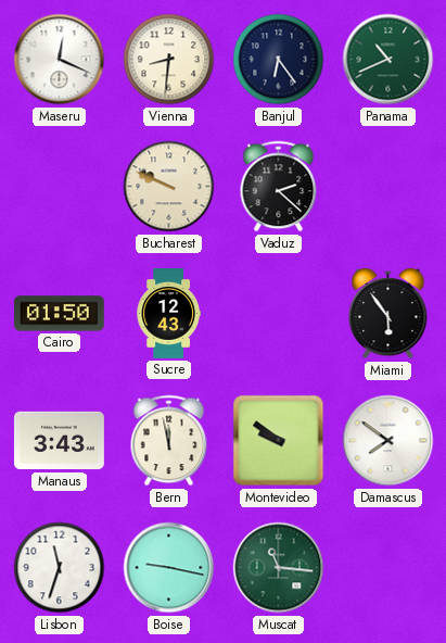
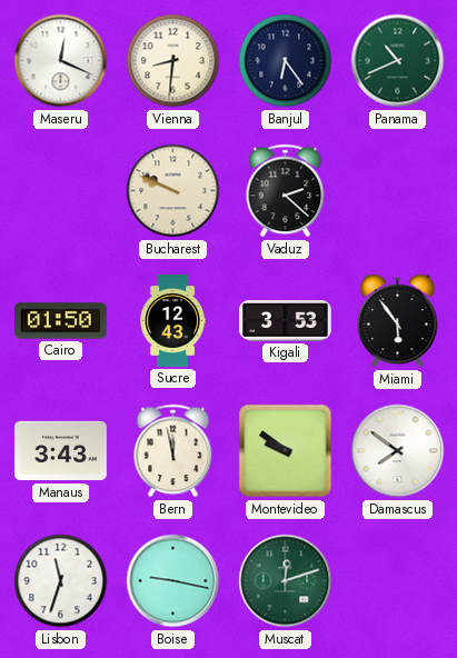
Kigali: none -> 3:53
Muscat: 11:16 -> 12:12
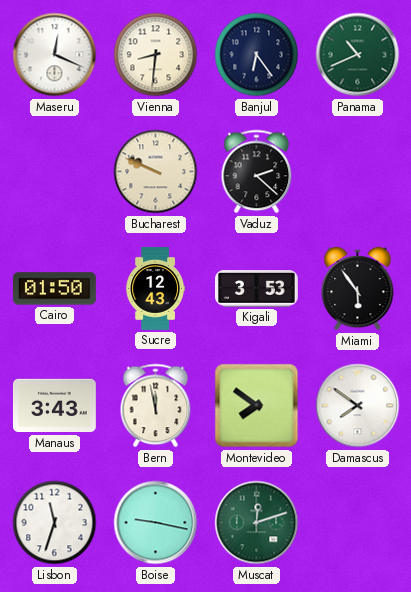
Montevideo: 9:51 -> 7:51
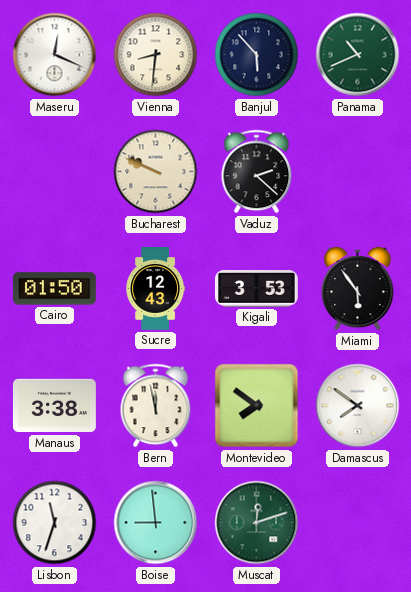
Banjul: 6:24 -> 5:53
Manaus: 3:43 -> 3:38
Boise: 9:17 -> 8:59
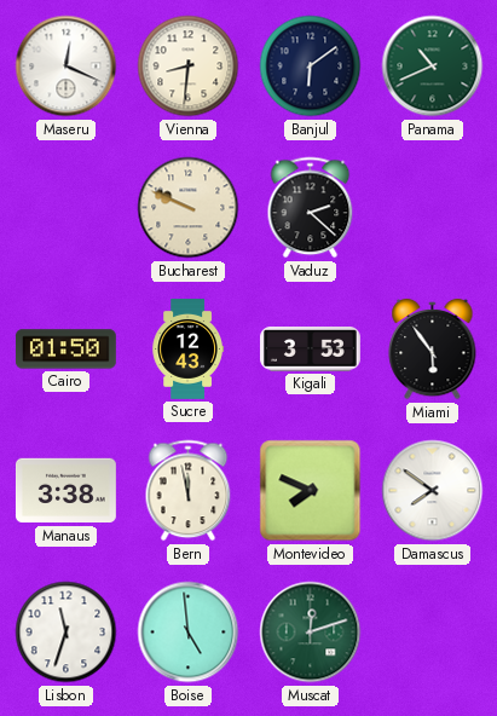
Banjul: 5:53 -> 6:09
Montevideo: 7:51 -> 7:49
Boise: 8:59 -> 4:59
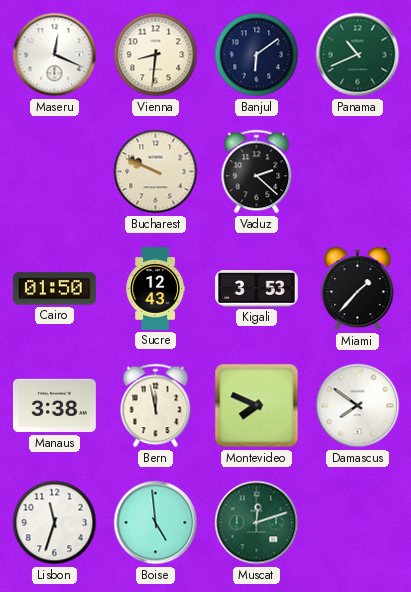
Miami: 5:54 -> 1:37
